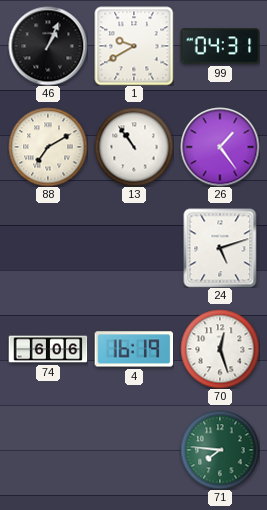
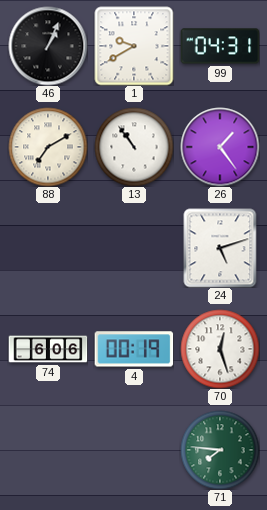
4: 16:19 -> 00:19
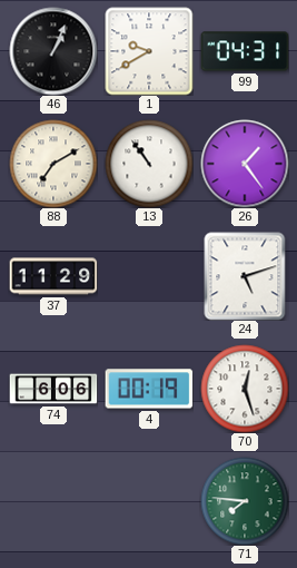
37: none -> 11:29
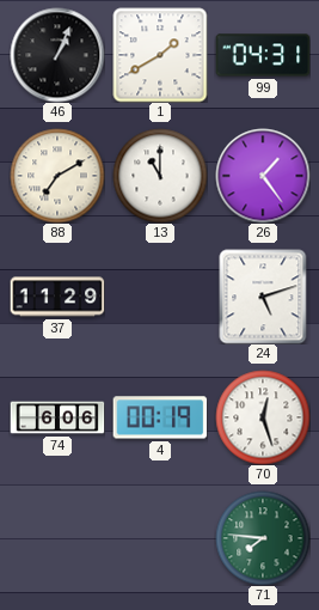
1: 9:40 -> 1:40
13: 10:54 -> 11:00
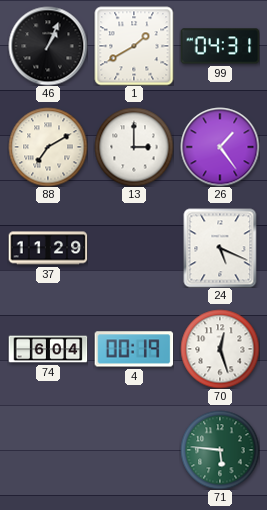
13: 11:00 -> 3:00
24: 5:12 -> 5:19
74: 6:06 -> 6:04
71: 7:46 -> 5:46
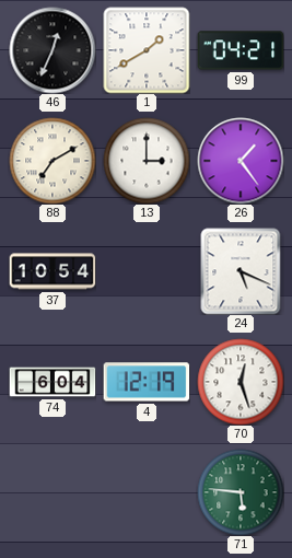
46: 1:04 -> 12:34
99: 04:31 -> 04:21
37: 11:29 -> 10:54
4: 00:19 -> 12:19
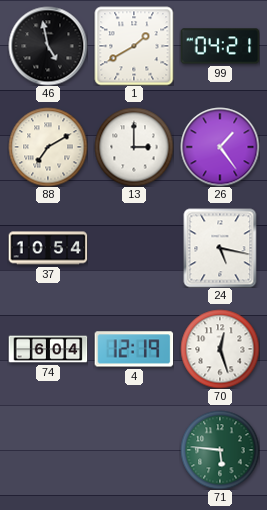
46: 12:34 -> 4:58
24: 5:19 -> 5:17
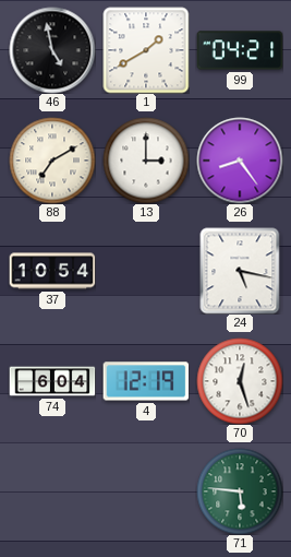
26: 1:24 -> 8:24
